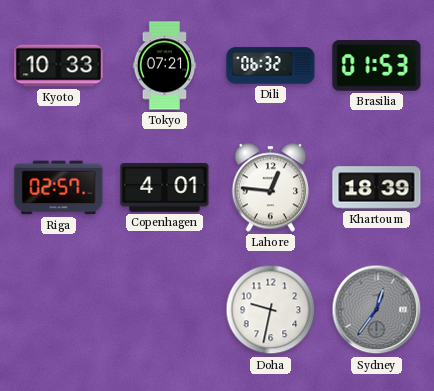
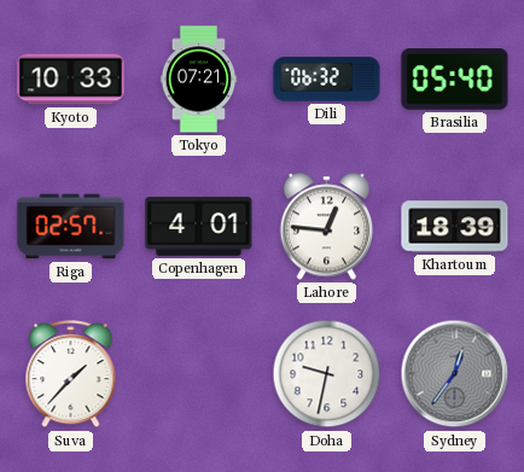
Brasilia: 01:53 -> 05:40
Suva: none -> 1:37
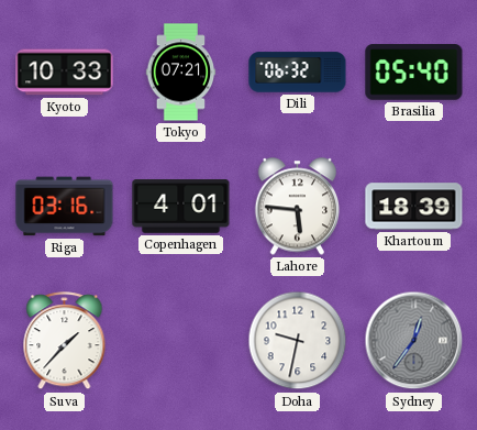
Riga: 02:57 -> 03:16
Lahore: 12:46 -> 5:46
